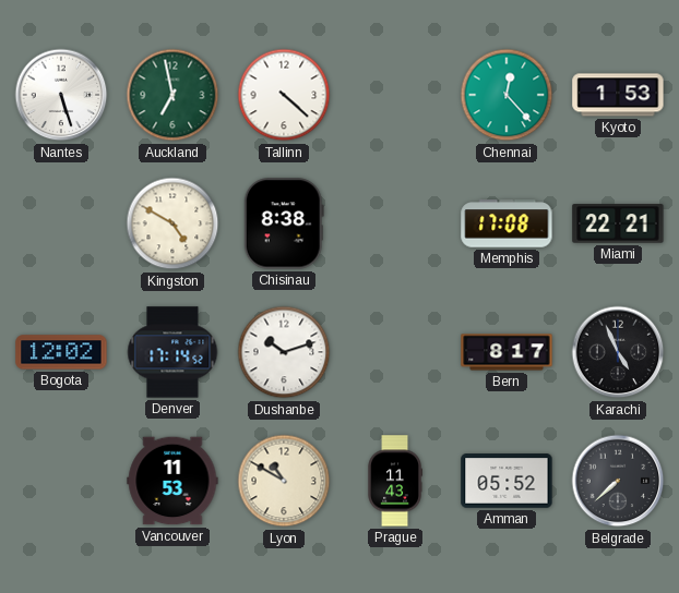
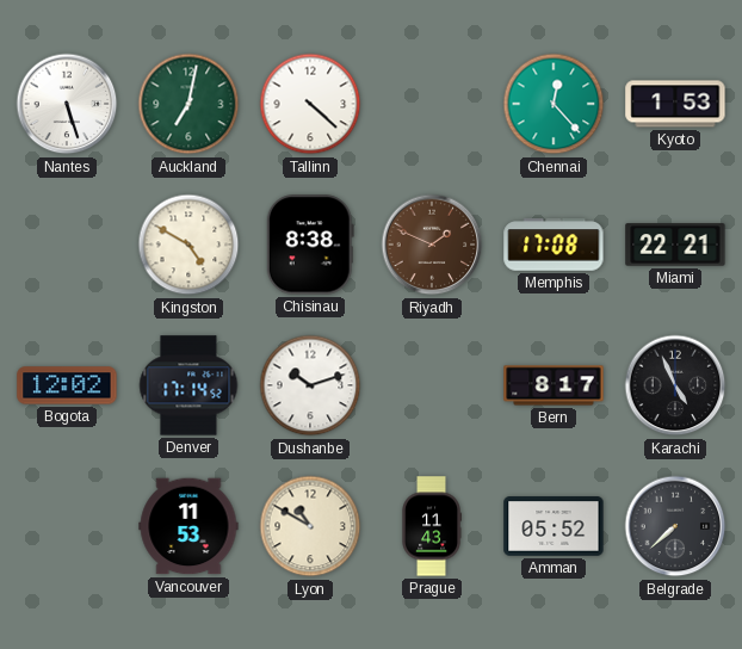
Auckland: 6:58 -> 7:02
Riyadh: none -> 1:49
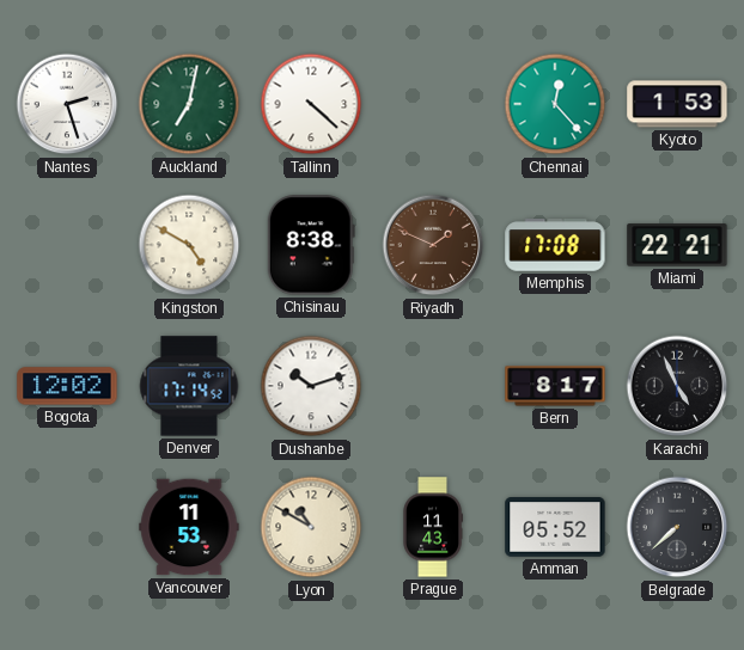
Nantes: 5:27 -> 2:27
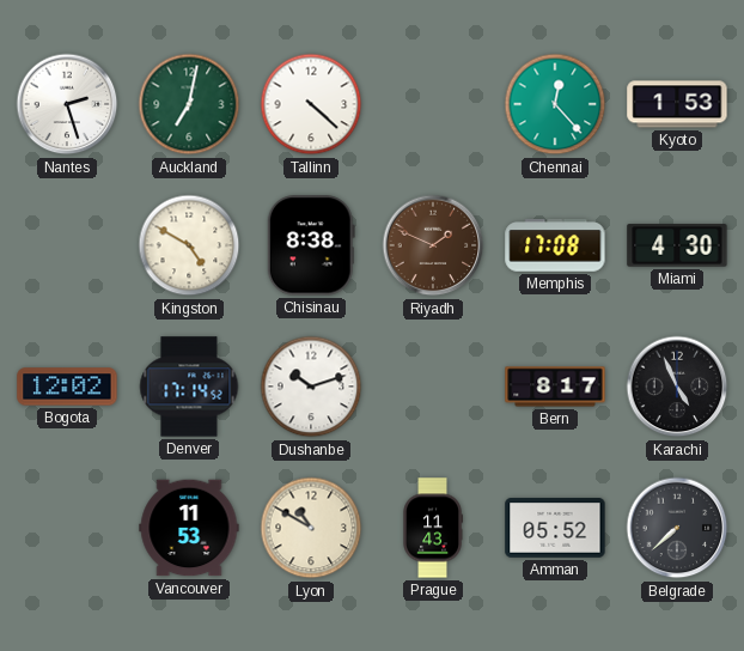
Miami: 22:21 -> 4:30
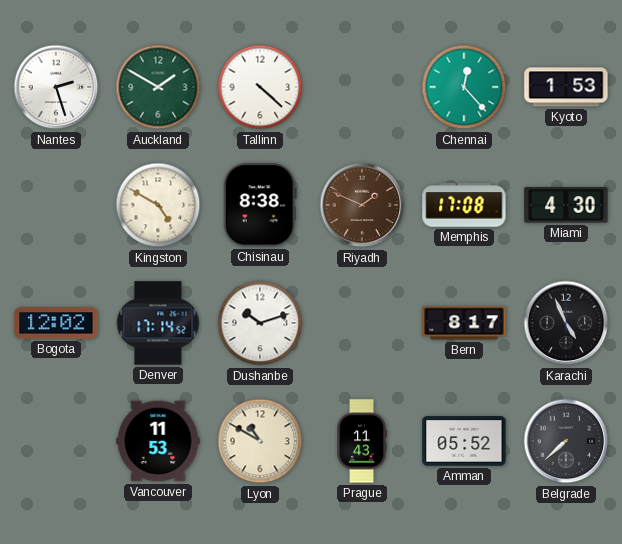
Auckland: 7:02 -> 1:50
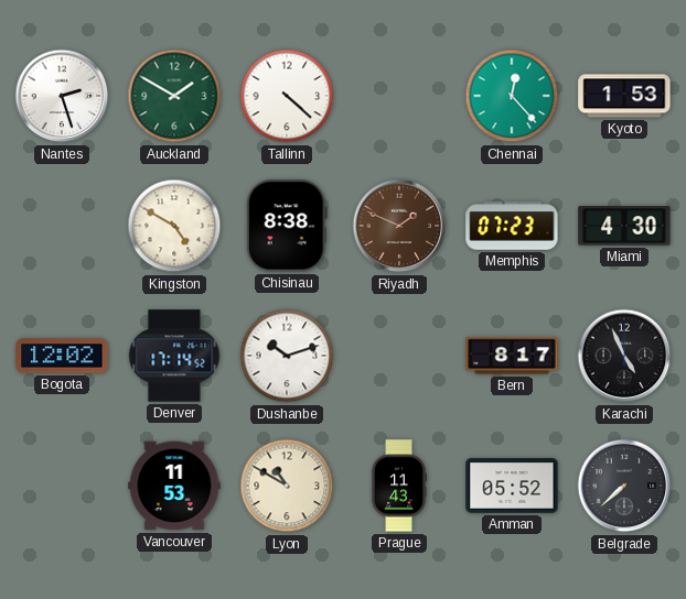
Memphis: 17:08 -> 07:23
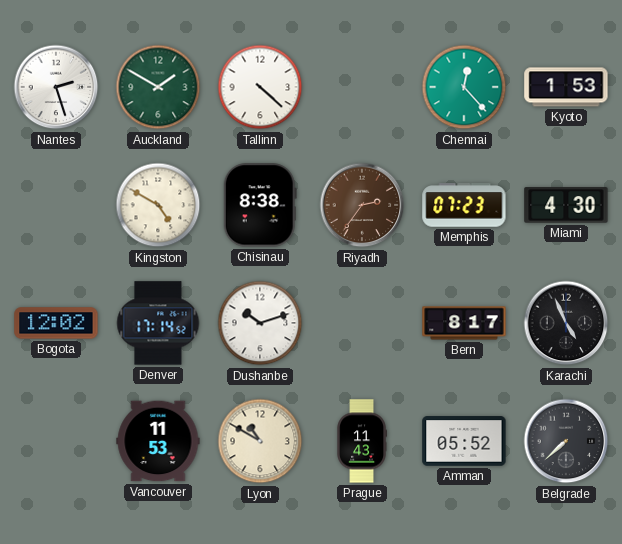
Riyadh: 1:49 -> 2:36
